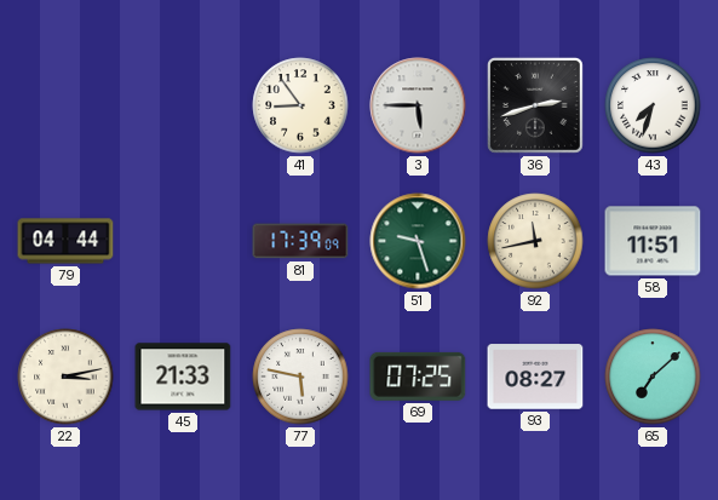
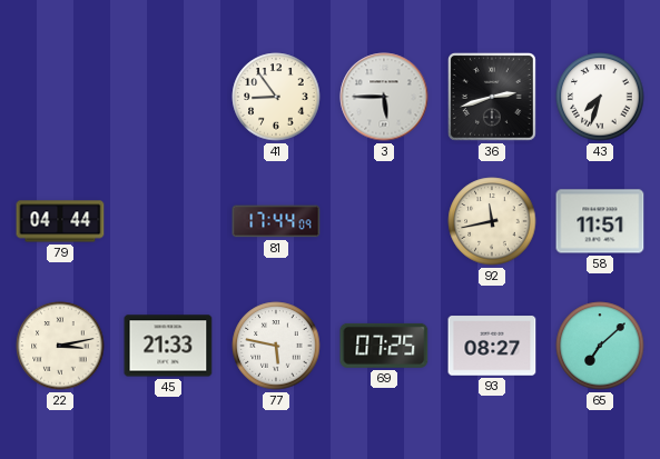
81: 17:39 -> 17:44
51: 9:27 -> none
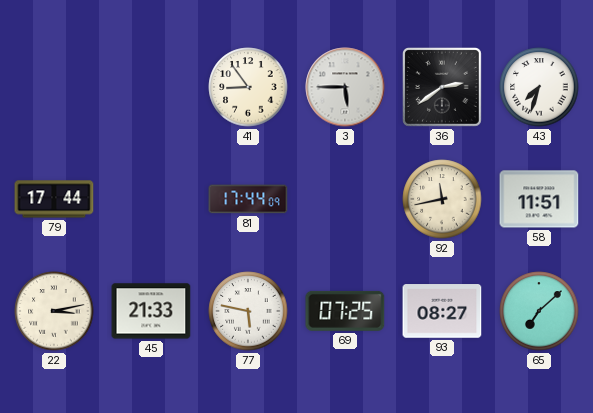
36: 2:42 -> 2:39
79: 04:44 -> 17:44
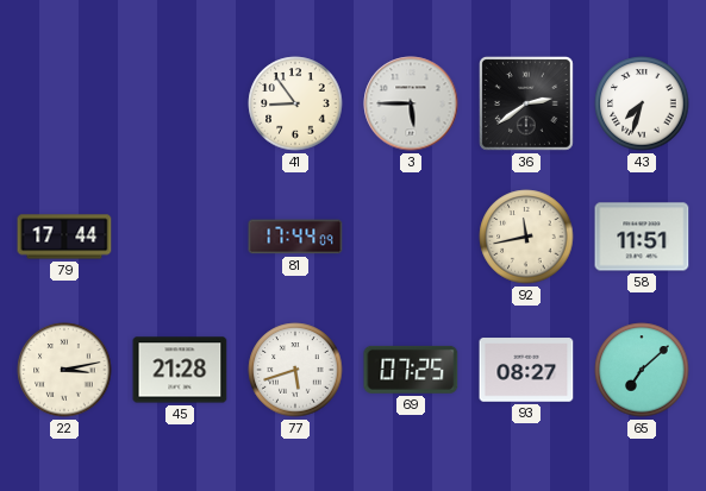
45: 21:33 -> 21:28
77: 5:47 -> 5:42
